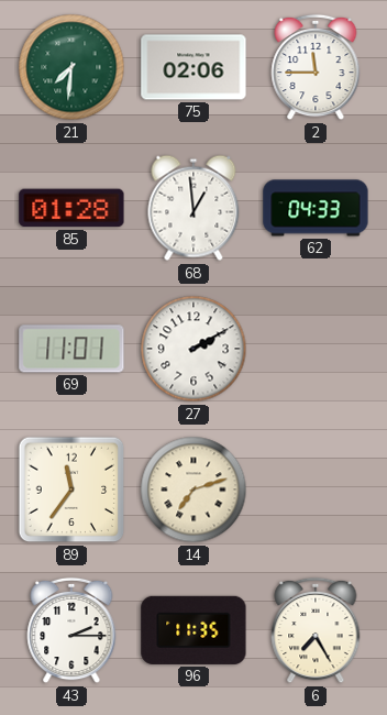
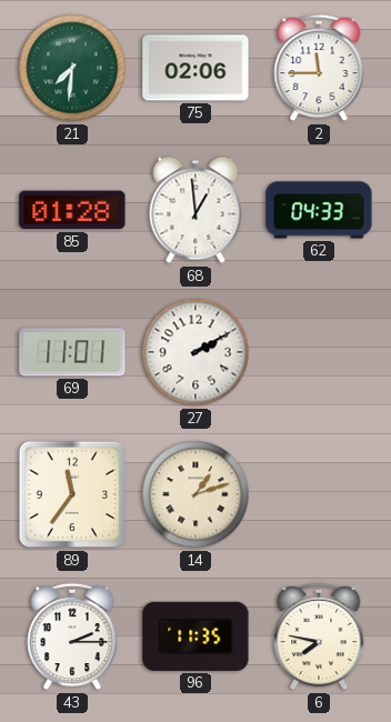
14: 7:12 -> 1:12
6: 7:25 -> 7:47
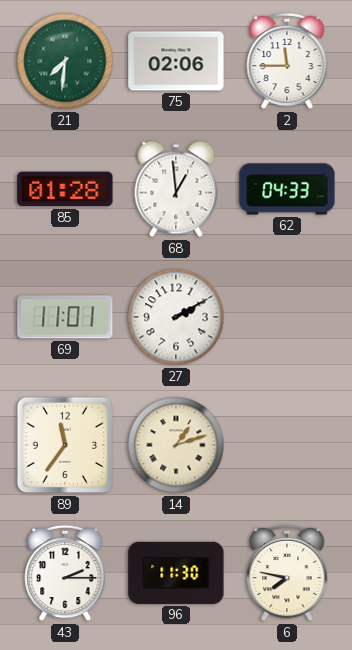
96: 11:35 -> 11:30
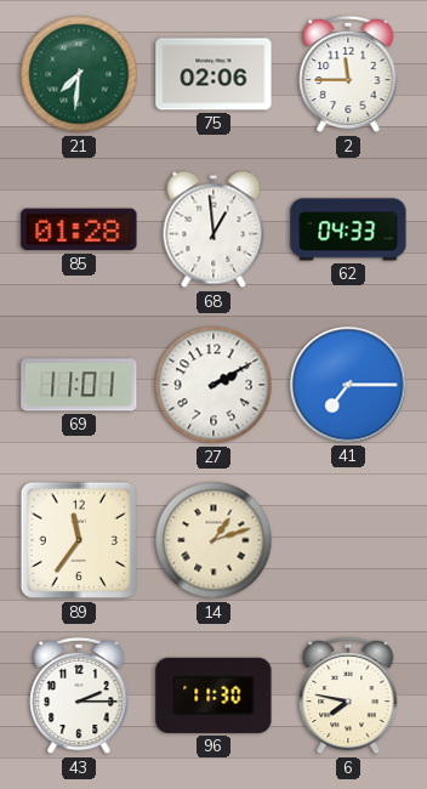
41: none -> 7:15
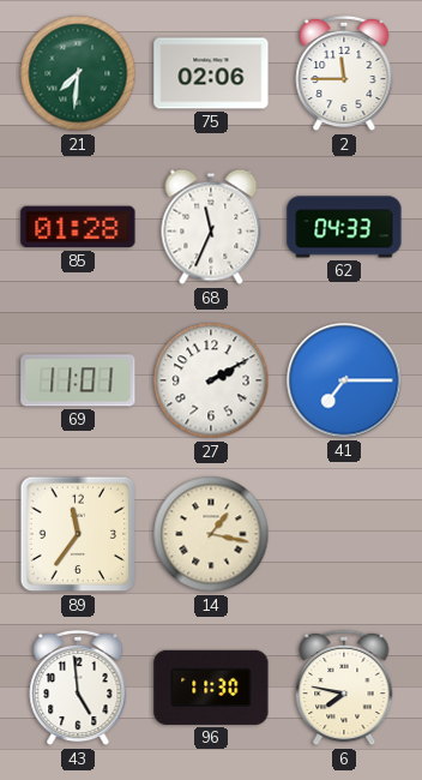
68: 12:59 -> 11:34
14: 1:12 -> 1:17
43: 2:15 -> 4:59
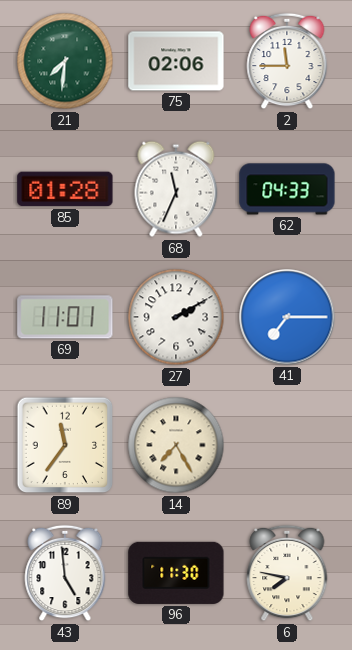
14: 1:17 -> 7:25
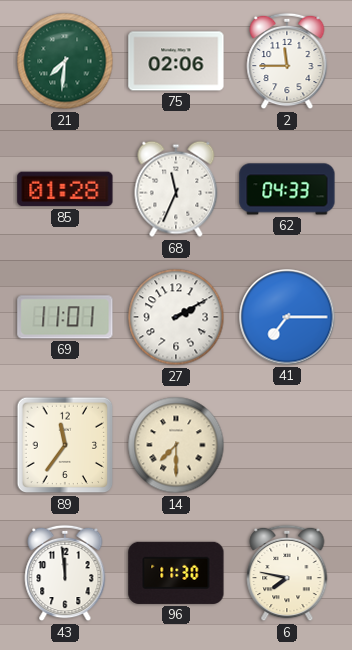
14: 7:25 -> 7:30
43: 4:59 -> 11:59
